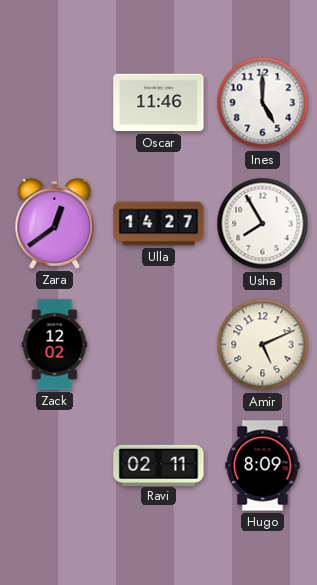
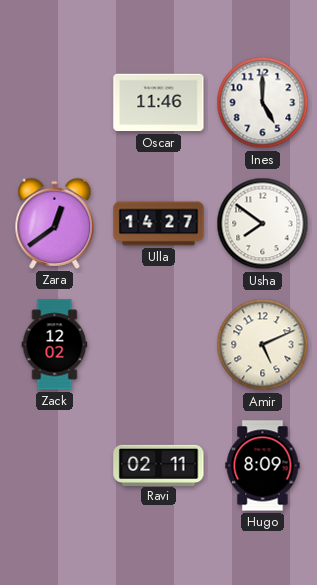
Usha: 7:55 -> 7:51
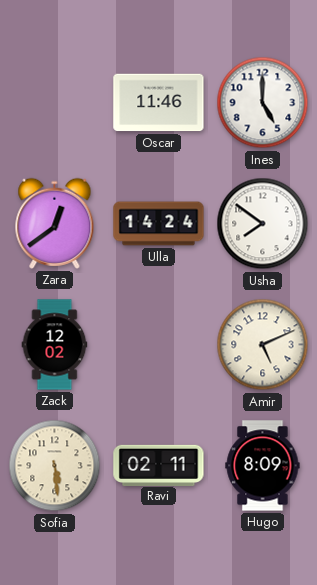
Ulla: 14:27 -> 14:24
Sofia: none -> 5:29
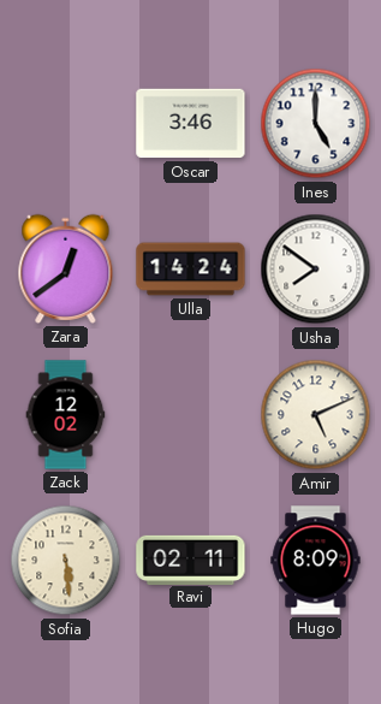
Oscar: 11:46 -> 3:46
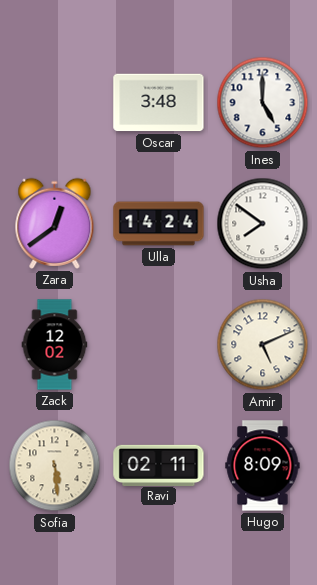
Oscar: 3:46 -> 3:48
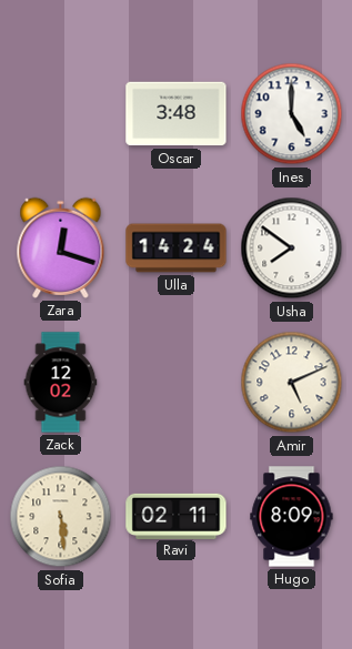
Zara: 12:39 -> 12:18
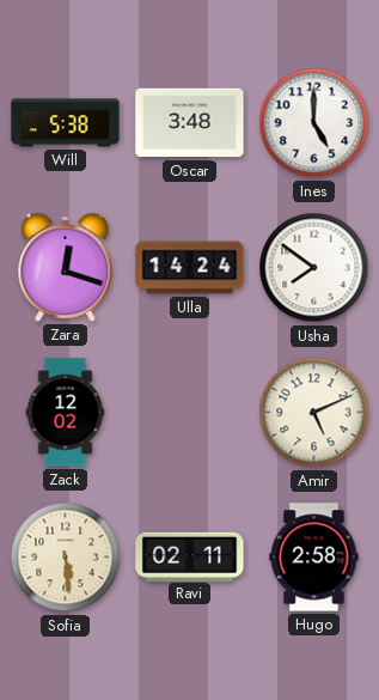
Will: none -> 5:38
Hugo: 8:09 -> 2:58
